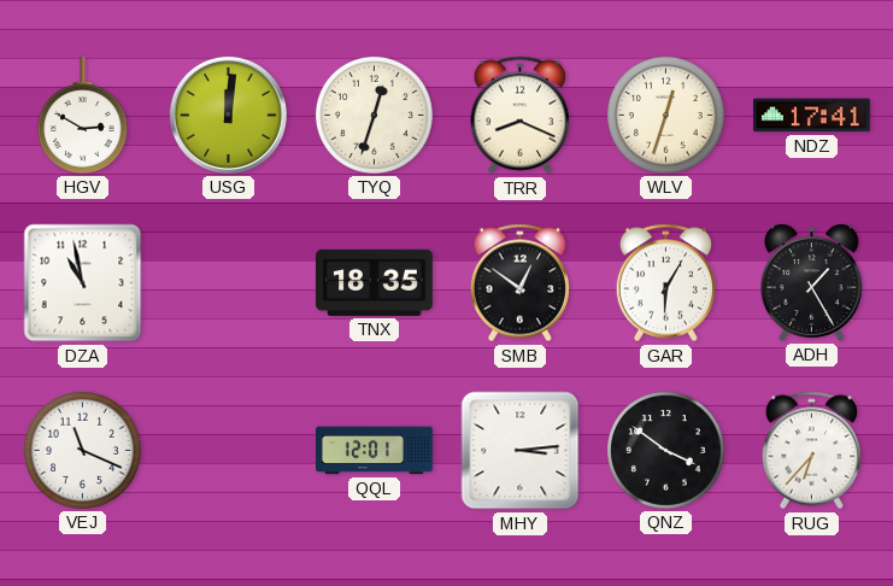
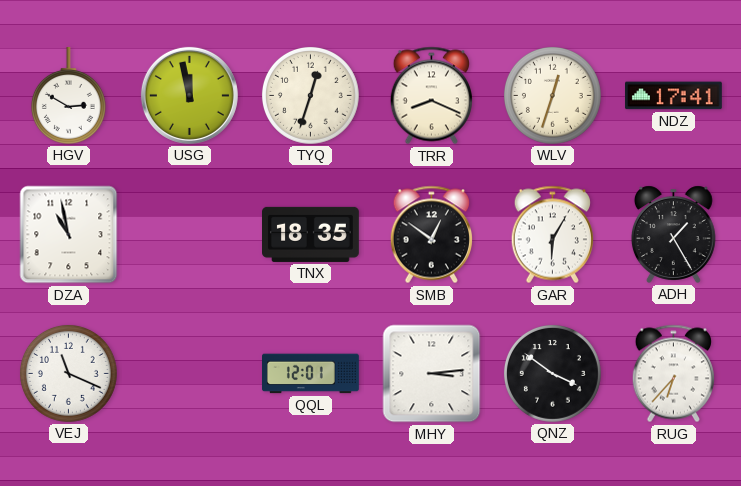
USG: 12:01 -> 11:58
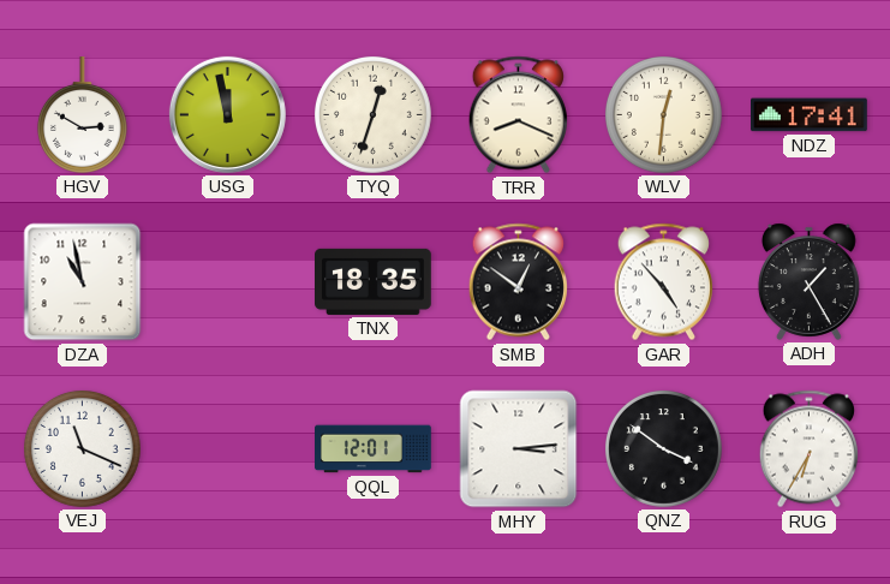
WLV: 12:33 -> 12:31
GAR: 6:05 -> 4:53
RUG: 6:37 -> 6:35
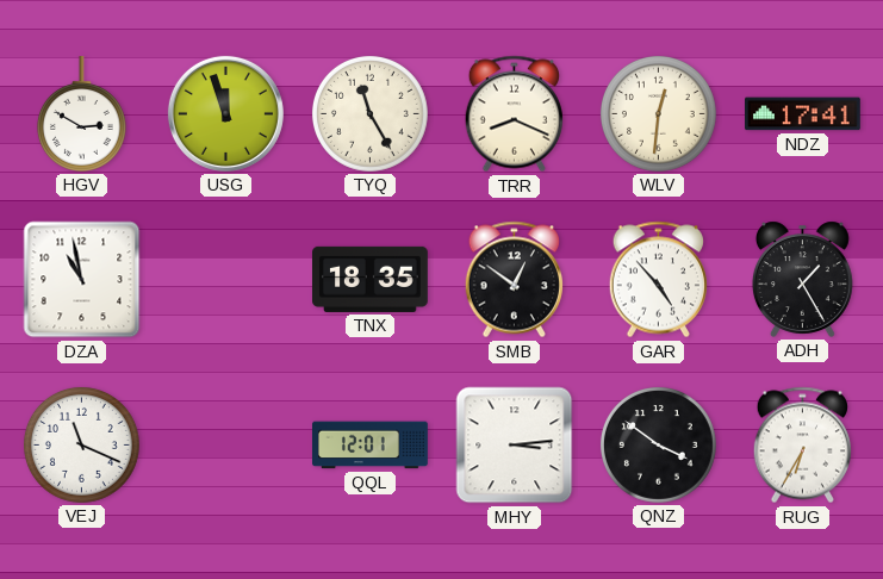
USG: 11:58 -> 11:57
TYQ: 12:33 -> 11:25
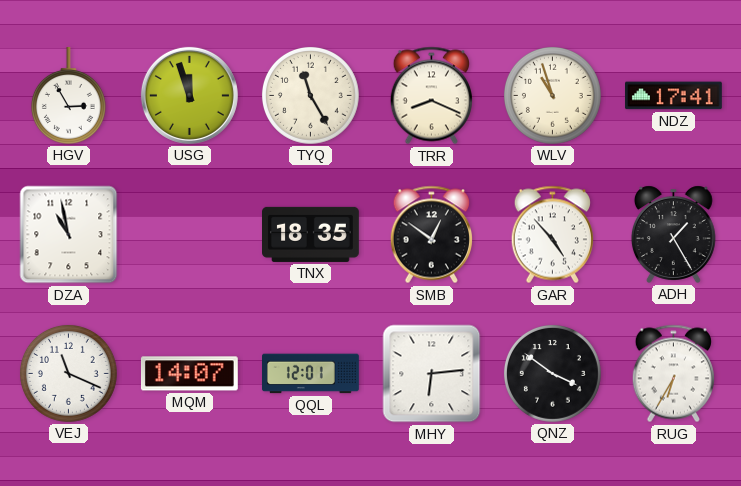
HGV: 2:50 -> 2:55
WLV: 12:31 -> 10:57
MQM: none -> 14:07
MHY: 3:14 -> 6:14
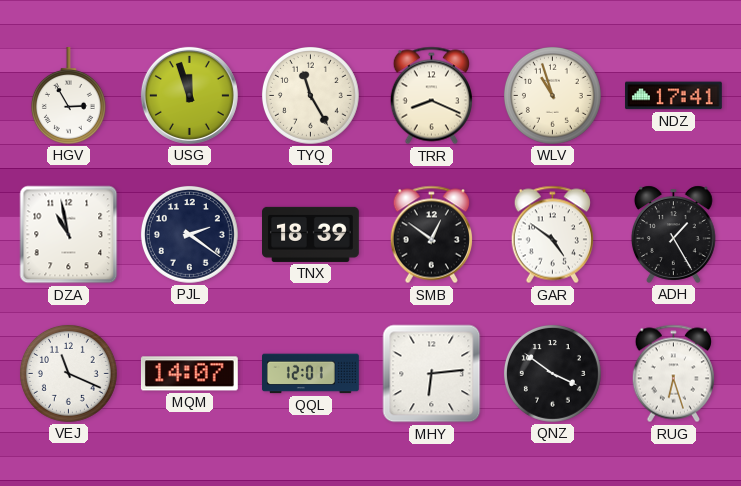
PJL: none -> 2:21
TNX: 18:35 -> 18:39
GAR: 4:53 -> 4:51
RUG: 6:35 -> 6:27
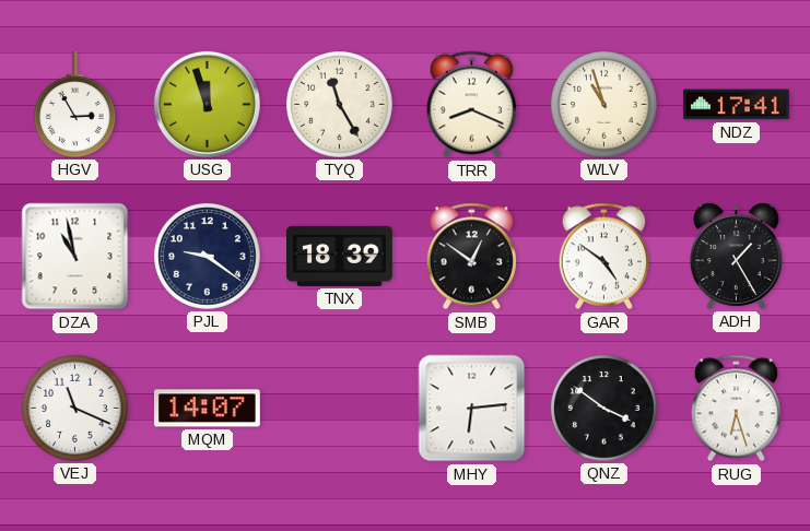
PJL: 2:21 -> 9:21
QQL: 12:01 -> none
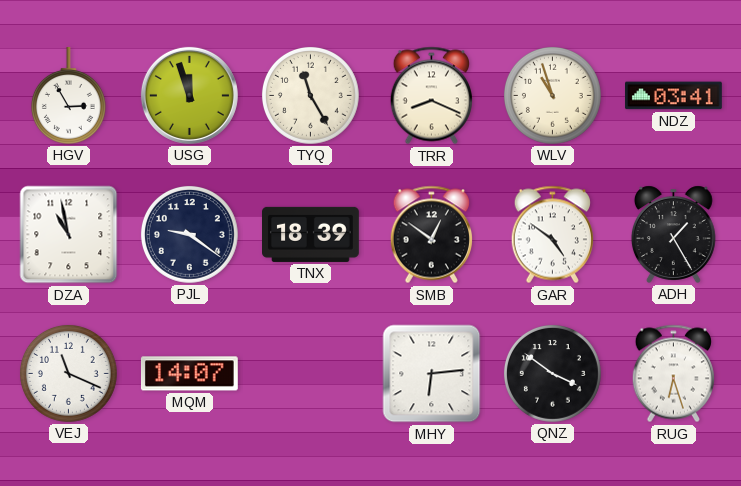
NDZ: 17:41 -> 03:41
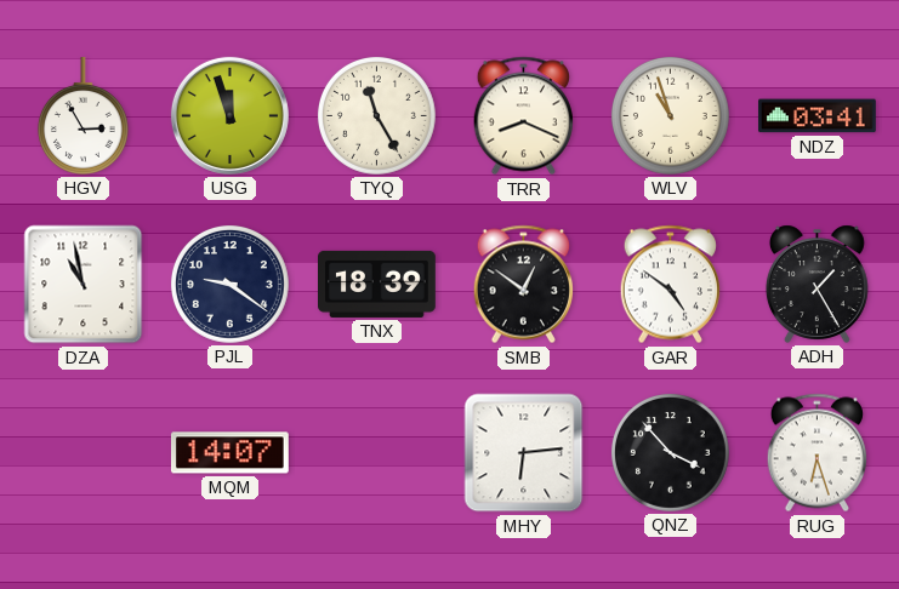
VEJ: 11:19 -> none
QNZ: 3:51 -> 3:53
